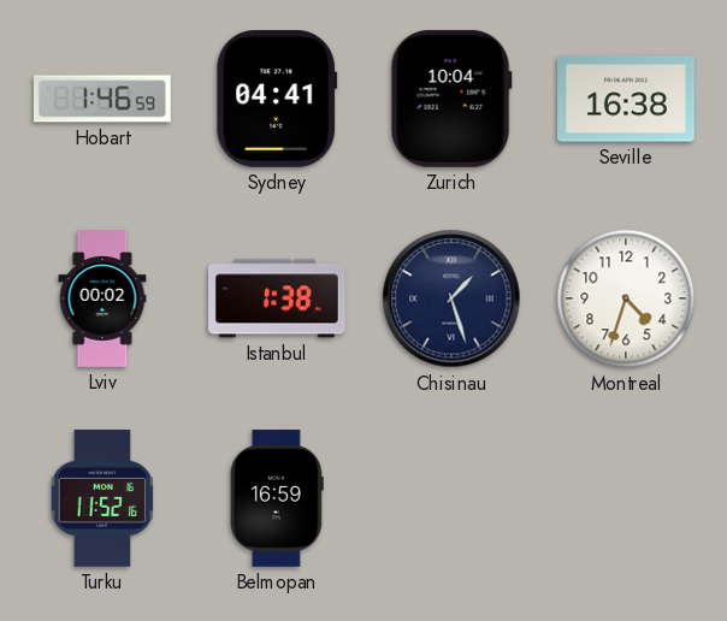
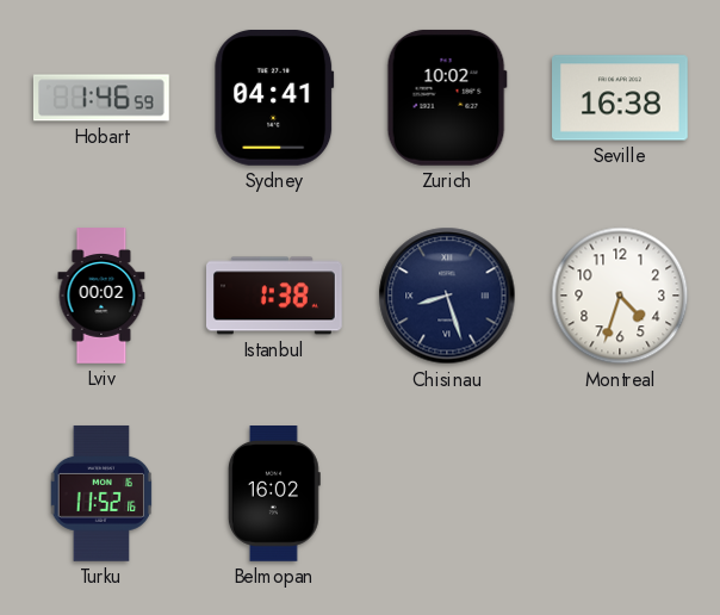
Zurich: 10:04 -> 10:02
Chisinau: 1:27 -> 8:27
Belmopan: 16:59 -> 16:02
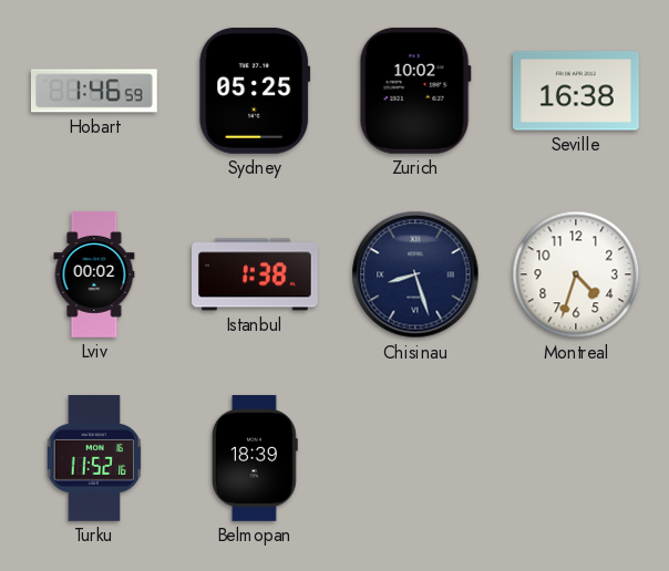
Sydney: 04:41 -> 05:25
Belmopan: 16:02 -> 18:39
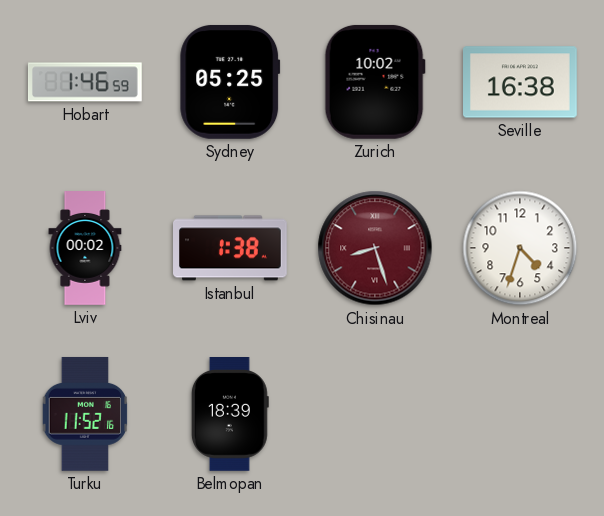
Chisinau dial: navy -> burgundy
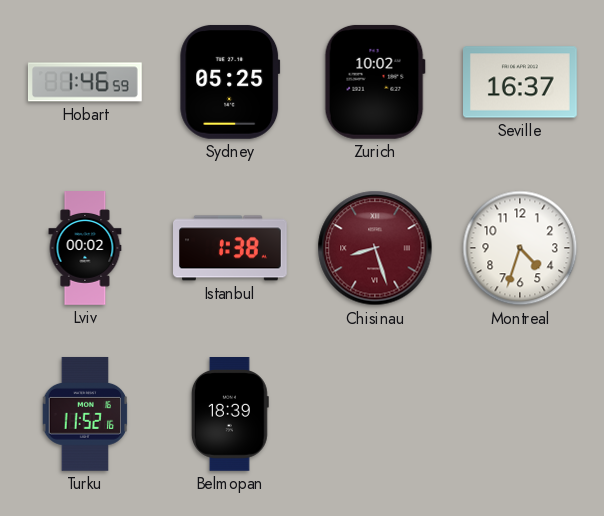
Seville: 16:38 -> 16:37
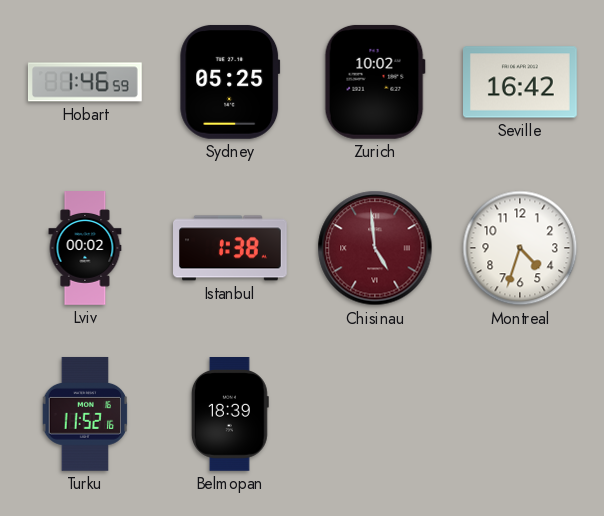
Seville: 16:37 -> 16:42
Chisinau: 8:27 -> 4:59
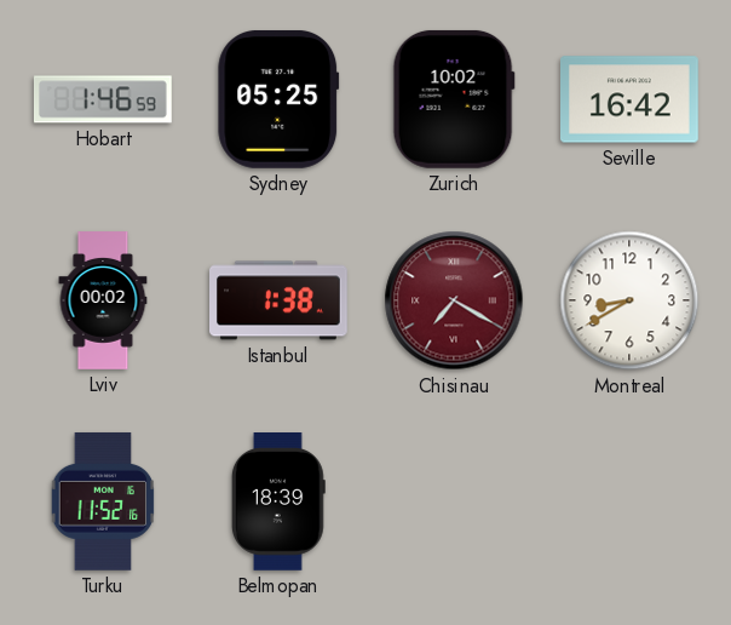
Chisinau: 4:59 -> 7:20
Montreal: 4:33 -> 8:40
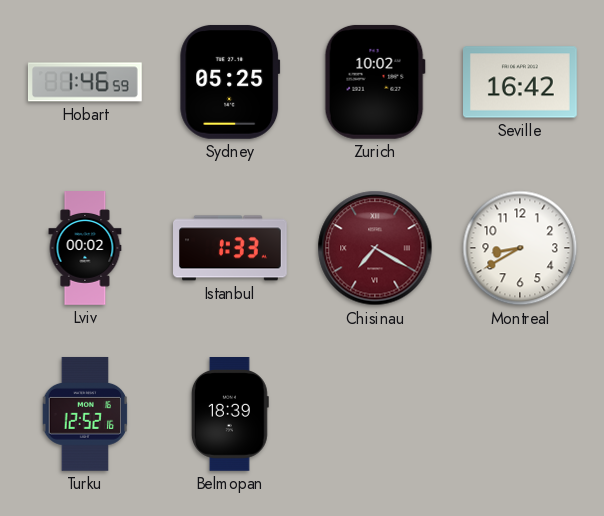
Istanbul: 1:38 -> 1:33
Turku: 11:52 -> 12:52
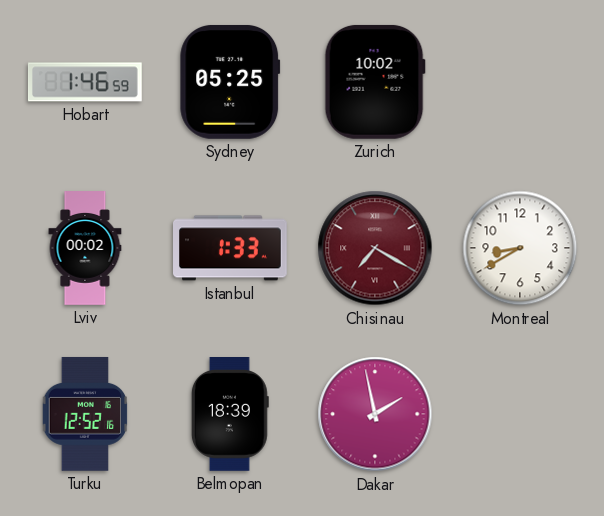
Seville: 16:42 -> none
Dakar: none -> 1:58
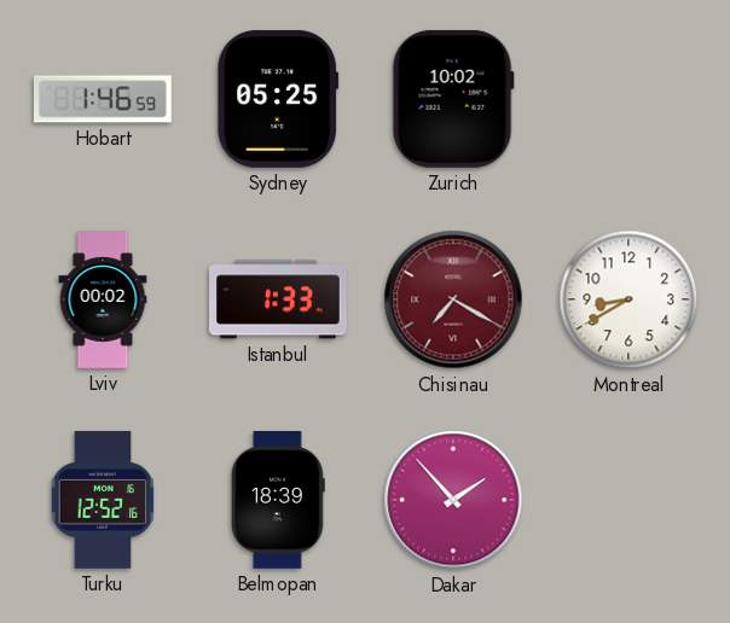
Dakar: 1:58 -> 1:53
